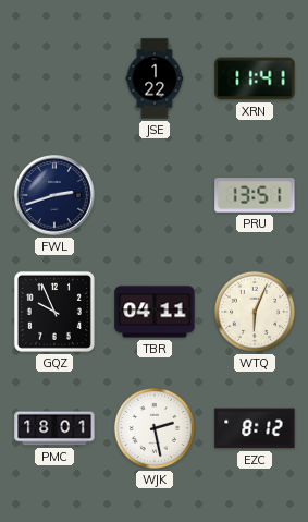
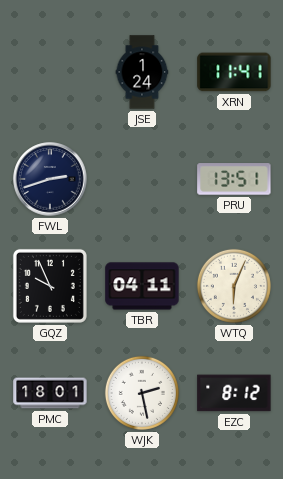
JSE: 1:22 -> 1:24
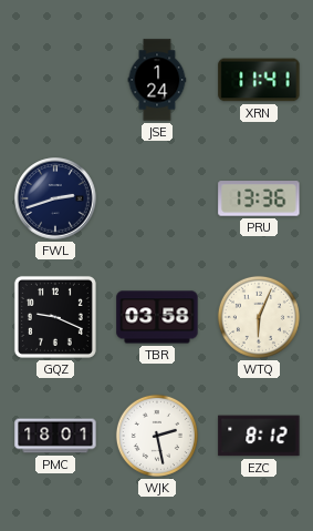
PRU: 13:51 -> 13:36
GQZ: 9:56 -> 9:19
TBR: 04:11 -> 03:58
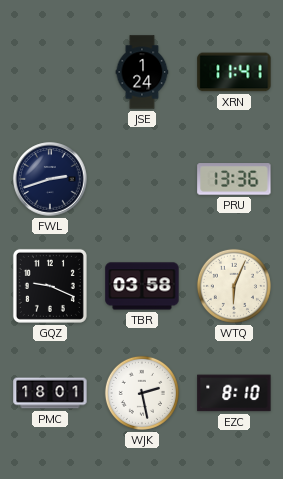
EZC: 8:12 -> 8:10
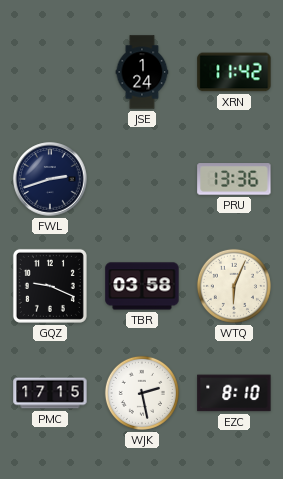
XRN: 11:41 -> 11:42
PMC: 18:01 -> 17:15
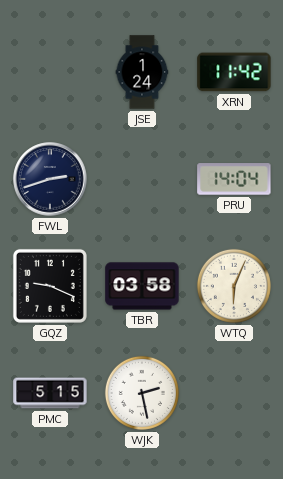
PRU: 13:36 -> 14:04
PMC: 17:15 -> 5:15
EZC: 8:10 -> none
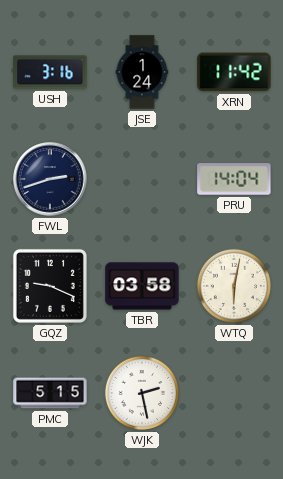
USH: none -> 3:16
WTQ: 6:04 -> 6:02
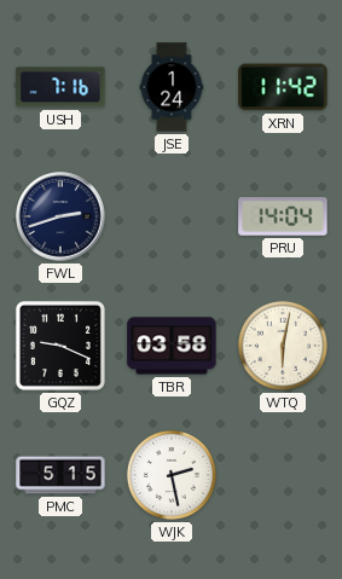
USH: 3:16 -> 7:16
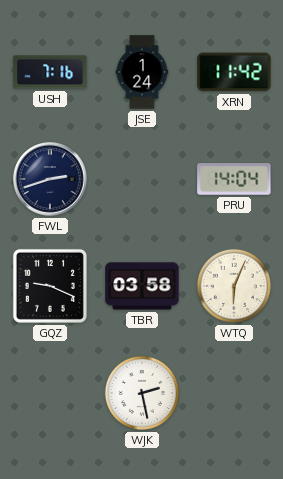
WTQ: 6:02 -> 6:04
PMC: 5:15 -> none
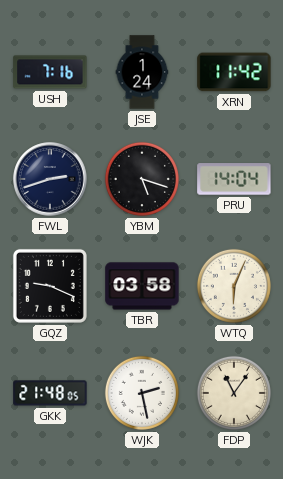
YBM: none -> 5:18
GKK: none -> 21:48
FDP: none -> 11:06
